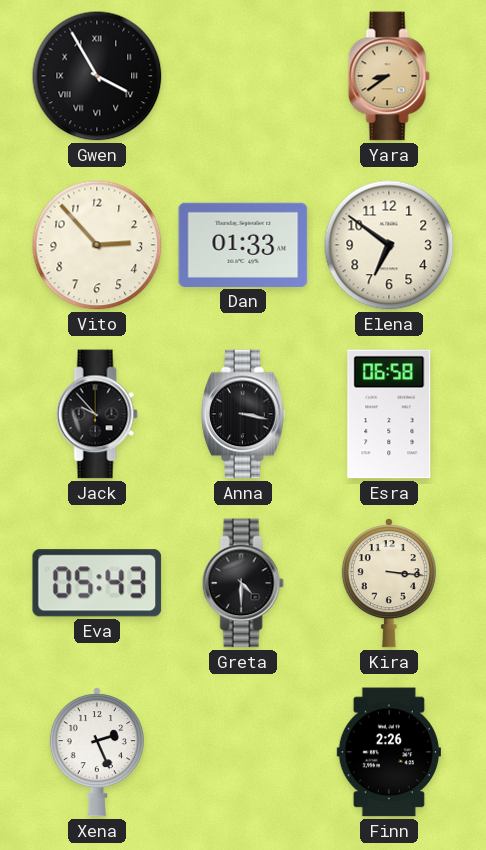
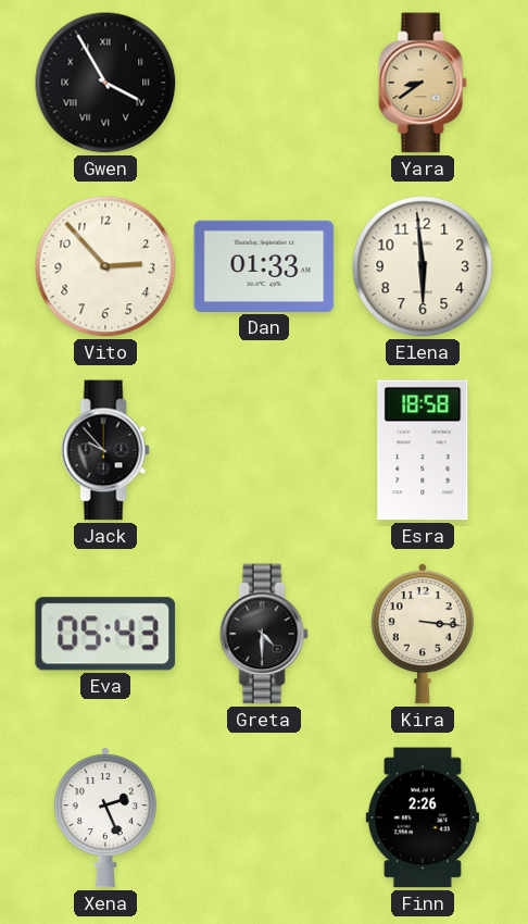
Elena: 6:51 -> 5:59
Anna: 3:17 -> none
Esra: 06:58 -> 18:58
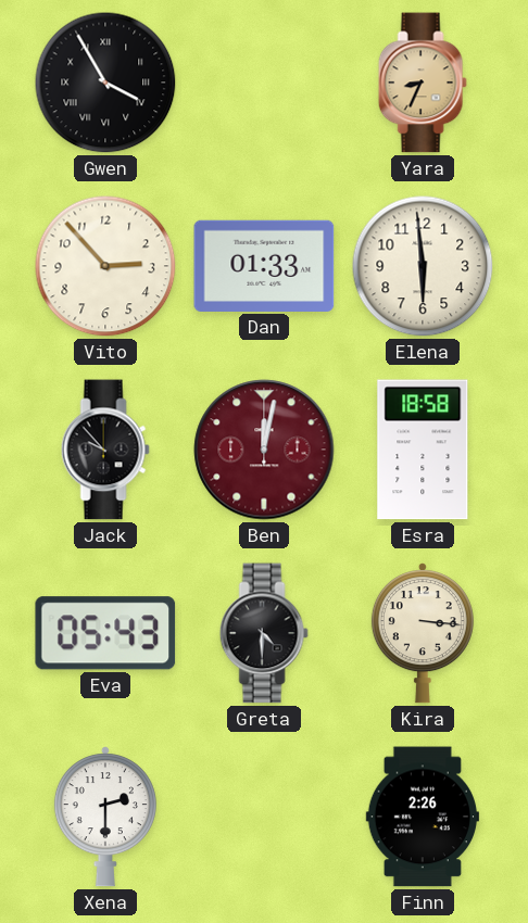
Yara: 8:39 -> 8:34
Ben: none -> 12:02
Xena: 2:26 -> 2:30
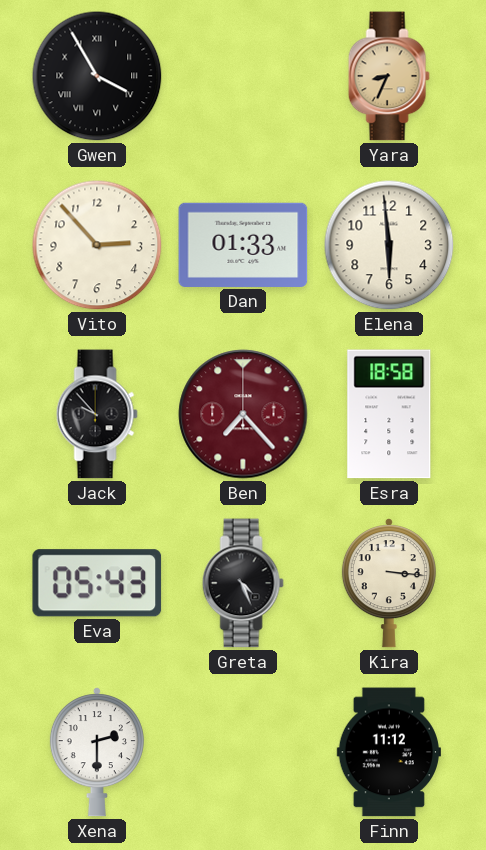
Ben: 12:02 -> 7:23
Greta: 4:30 -> 4:26
Finn: 2:26 -> 11:12
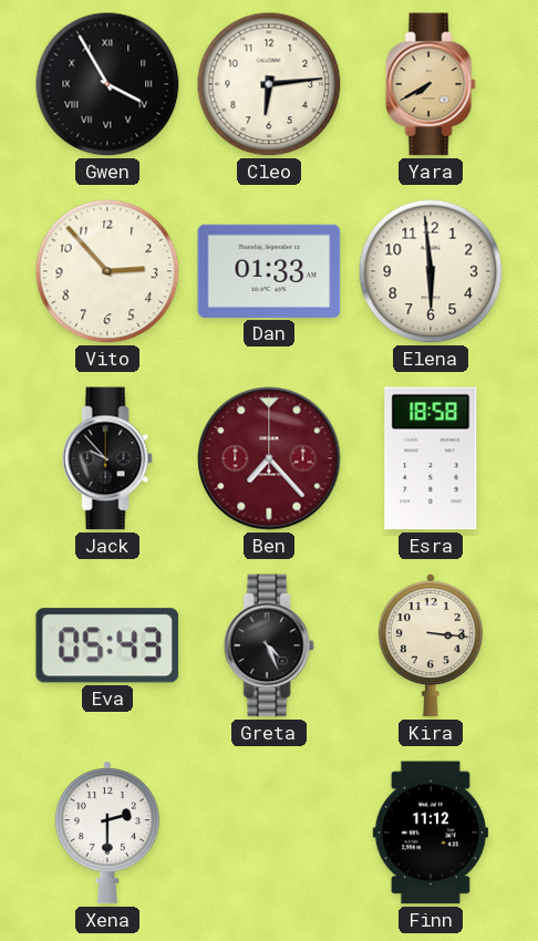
Cleo: none -> 6:14
Yara: 8:34 -> 7:40
